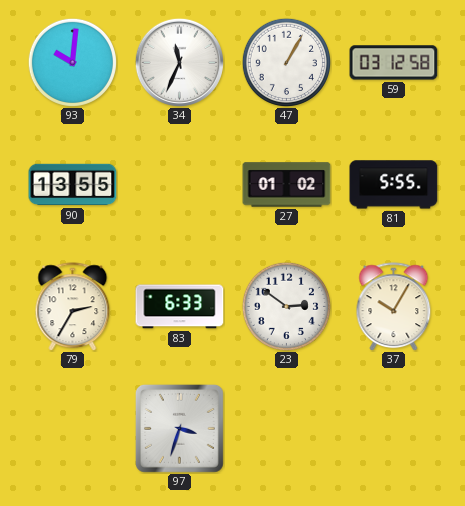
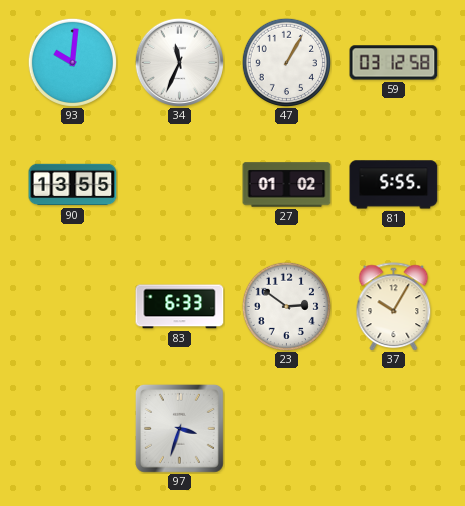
79: 2:35 -> none
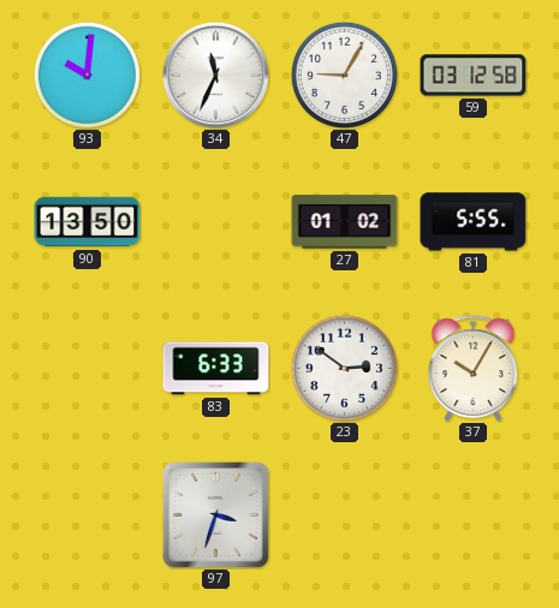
47: 1:05 -> 9:05
90: 13:55 -> 13:50
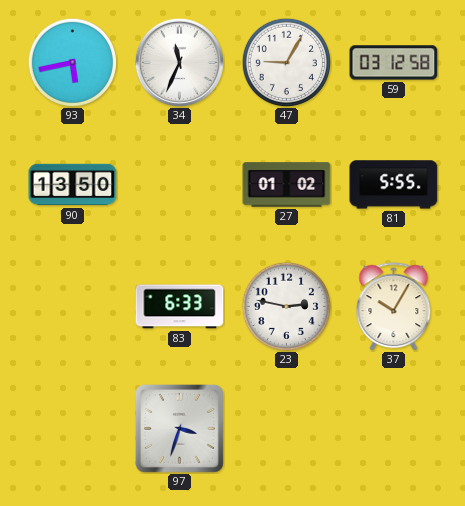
93: 10:01 -> 5:43
23: 2:51 -> 2:47
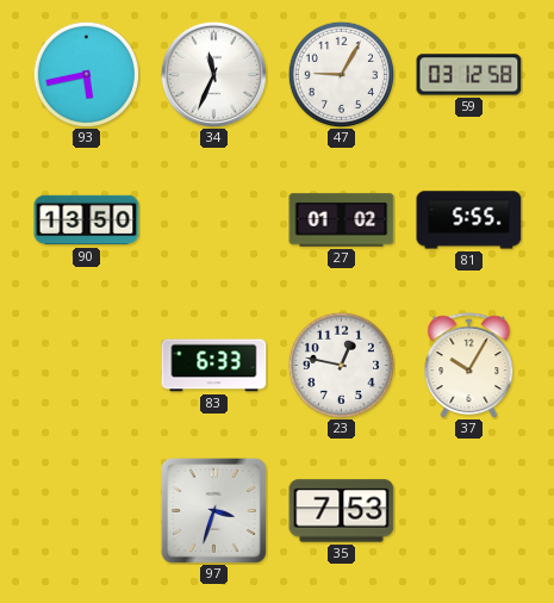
23: 2:47 -> 12:47
35: none -> 7:53
